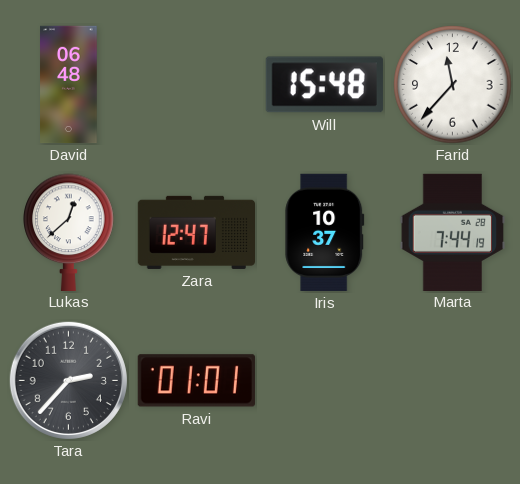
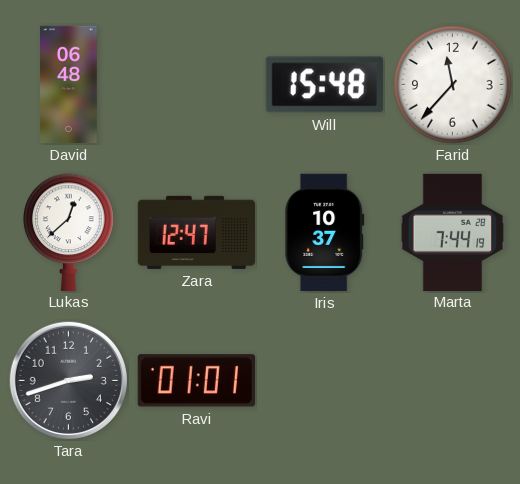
Tara: 2:37 -> 2:42
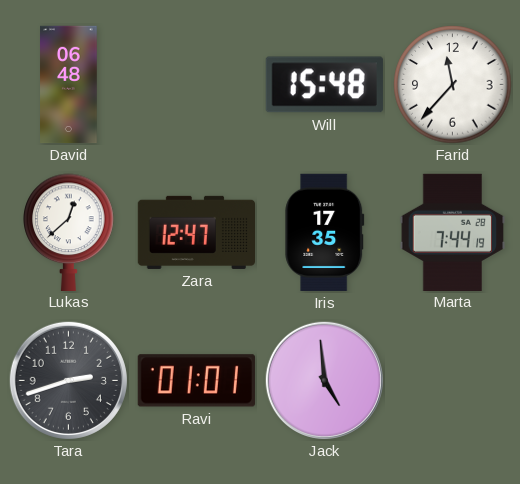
Iris: 10:37 -> 17:35
Jack: none -> 4:59
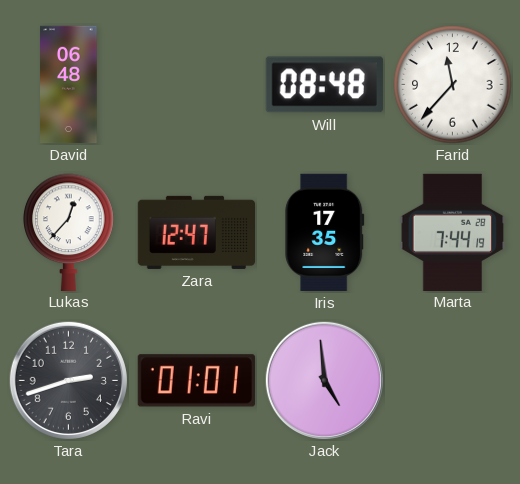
Will: 15:48 -> 08:48
Lukas: 12:38 -> 12:37
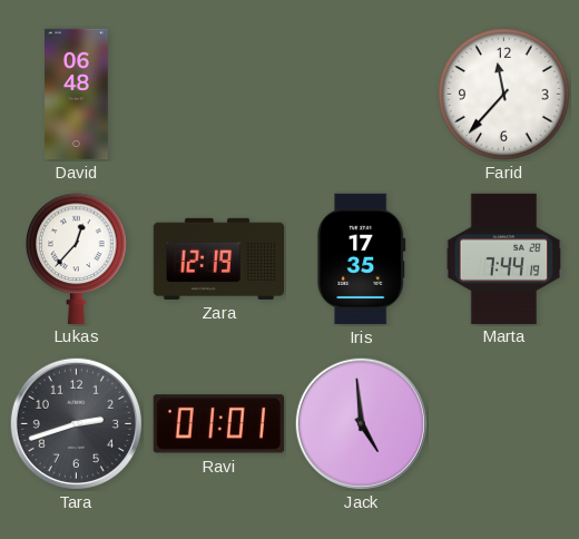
Will: 08:48 -> none
Zara: 12:47 -> 12:19
